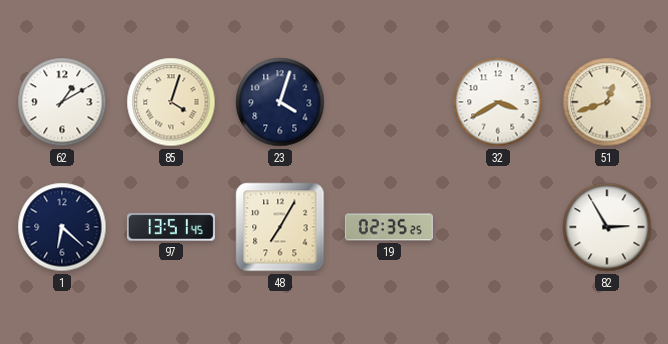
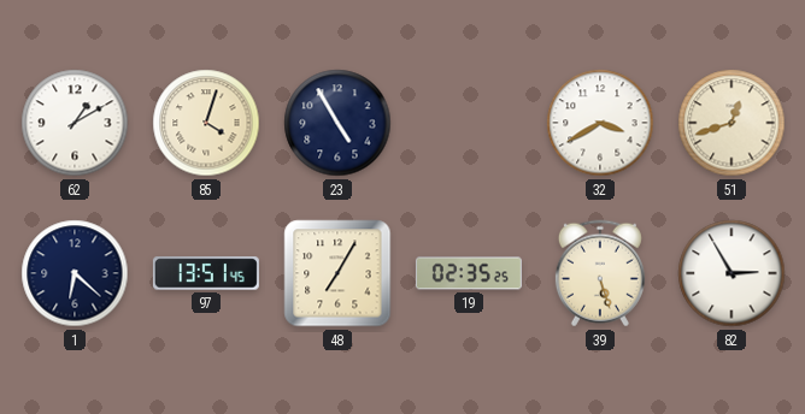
23: 4:03 -> 4:55
39: none -> 5:27
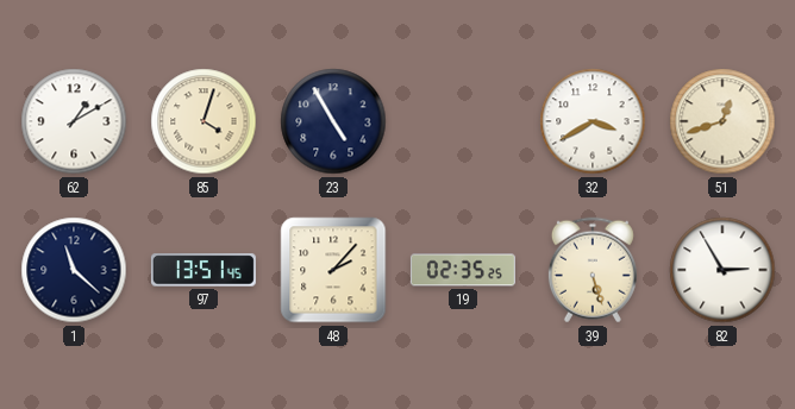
1: 6:22 -> 11:22
48: 7:05 -> 2:07
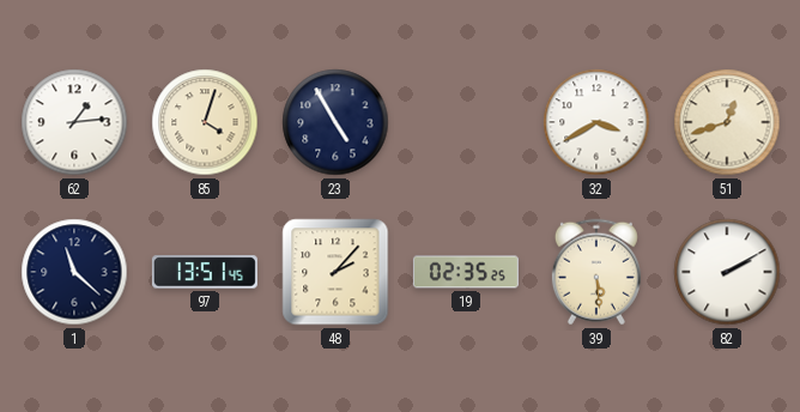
62: 1:10 -> 1:14
39: 5:27 -> 5:29
82: 2:55 -> 2:10
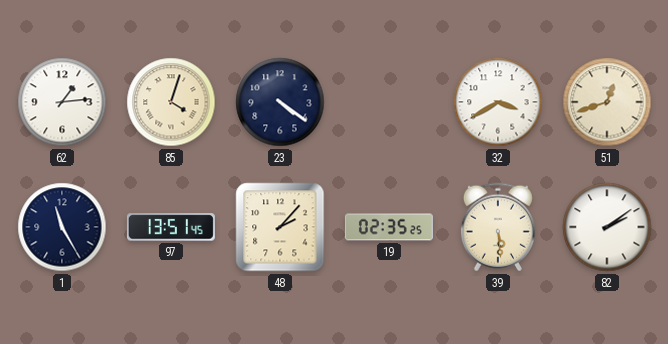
23: 4:55 -> 4:21
1: 11:22 -> 11:25
82: 2:10 -> 2:09
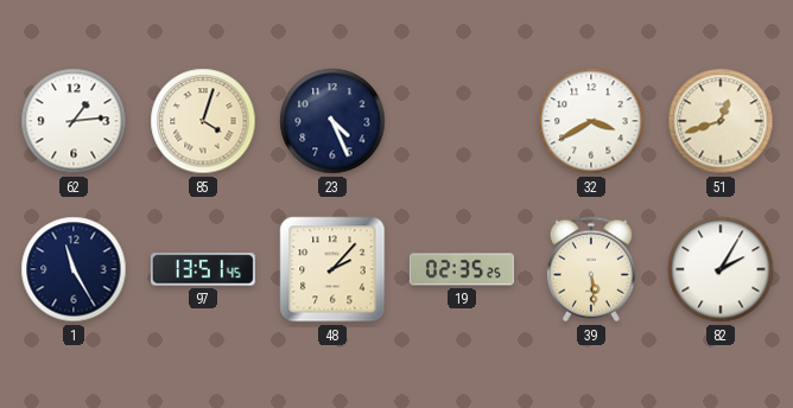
23: 4:21 -> 4:26
82: 2:09 -> 2:05
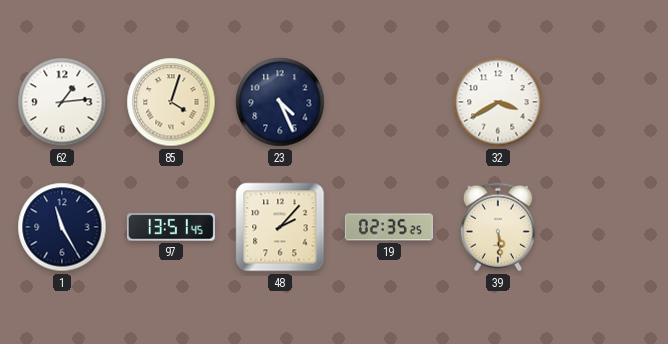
51: 12:42 -> none
82: 2:05 -> none
